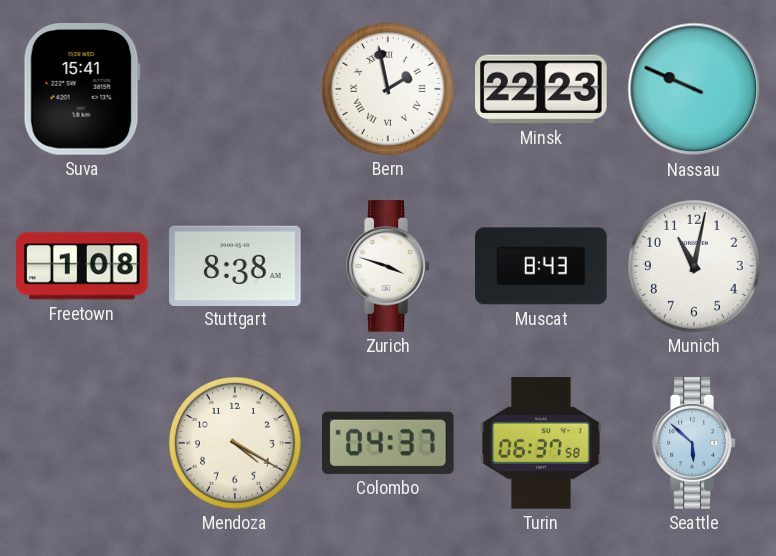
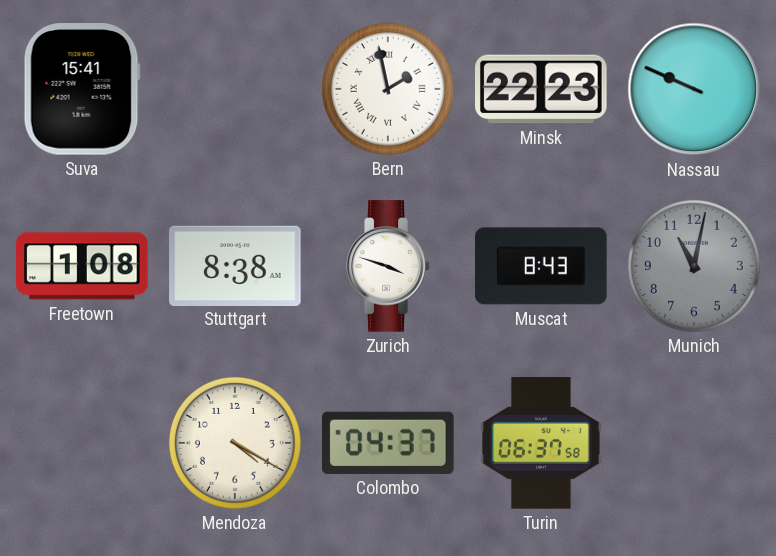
Munich dial: white -> grey
Seattle: 5:52 -> none
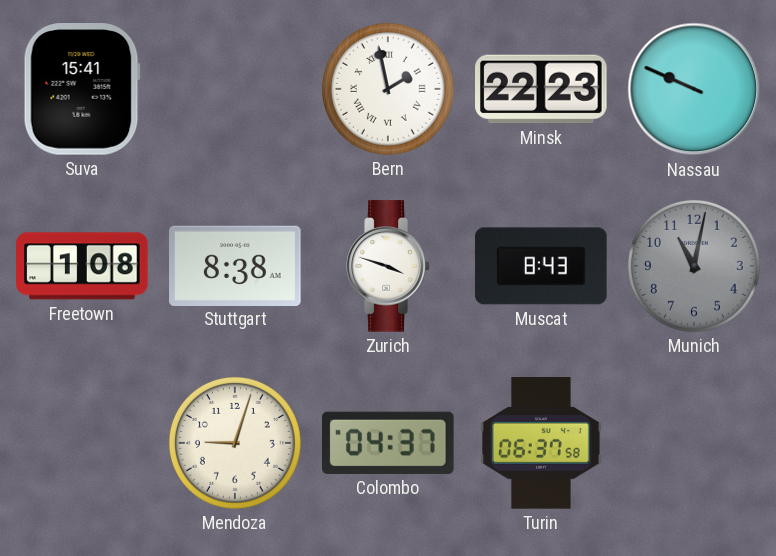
Mendoza: 4:20 -> 9:03
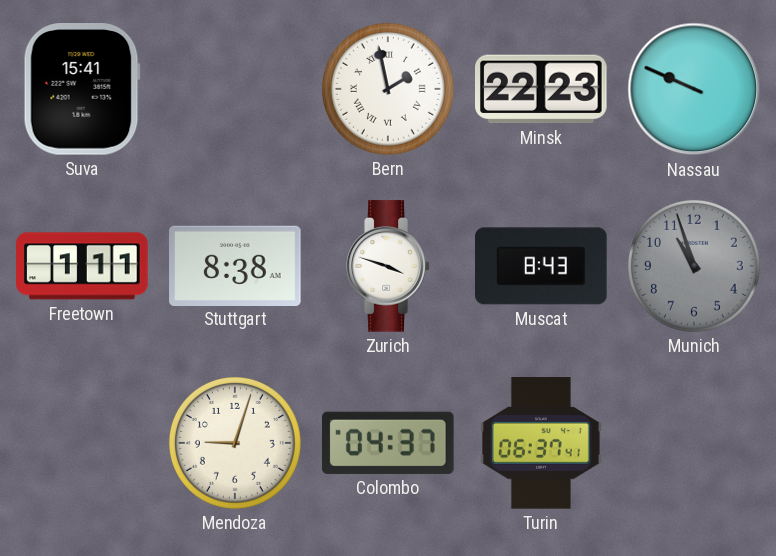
Freetown: 1:08 -> 1:11
Munich: 11:02 -> 10:57
Turin: 06:37:58 -> 06:37:41
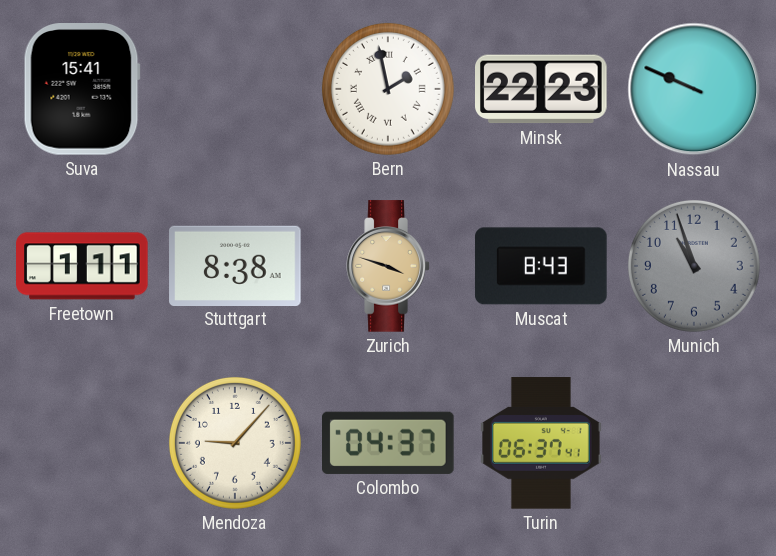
Zurich dial: white -> champagne
Mendoza: 9:03 -> 9:07
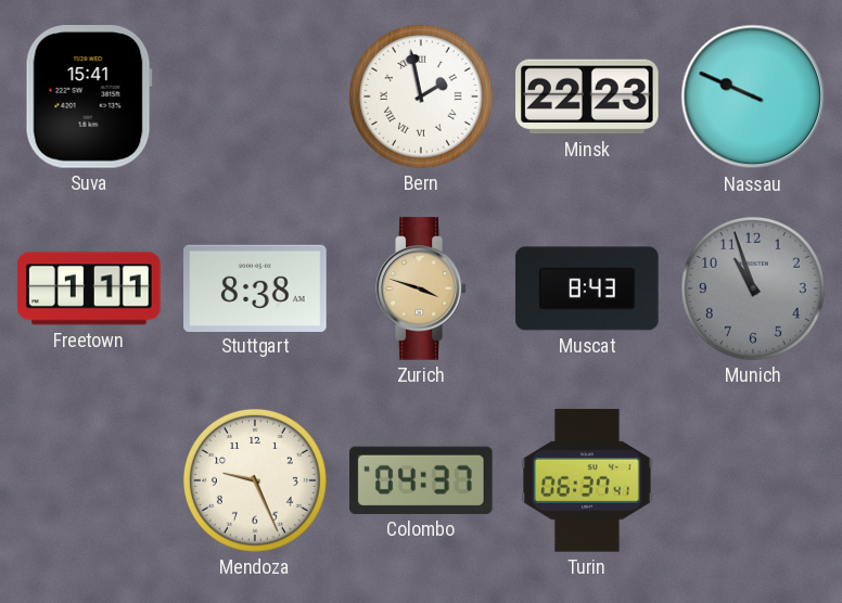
Mendoza: 9:07 -> 9:26
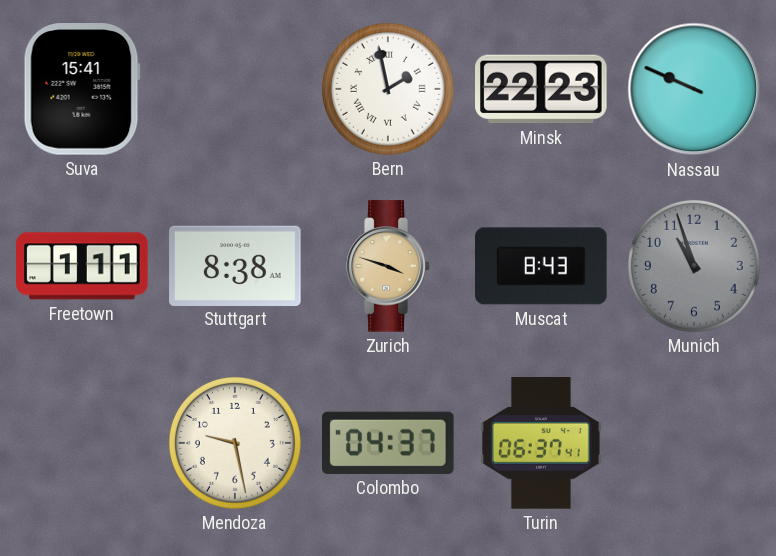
Mendoza: 9:26 -> 9:28
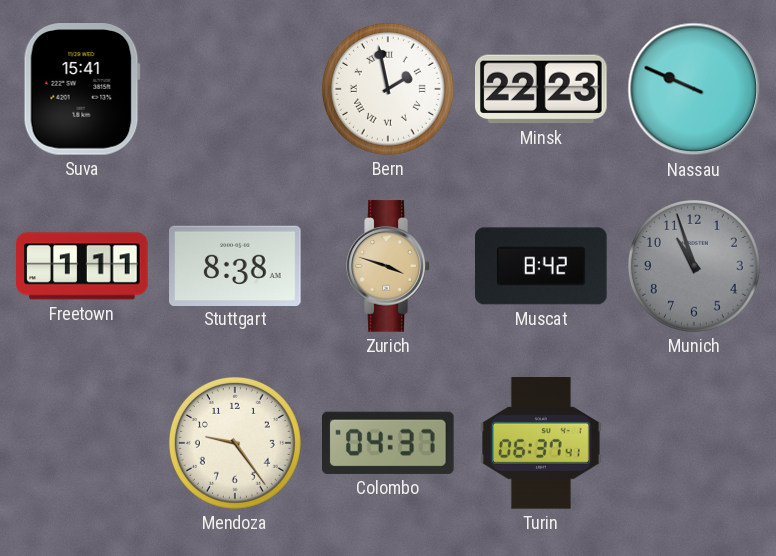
Muscat: 8:43 -> 8:42
Mendoza: 9:28 -> 9:24
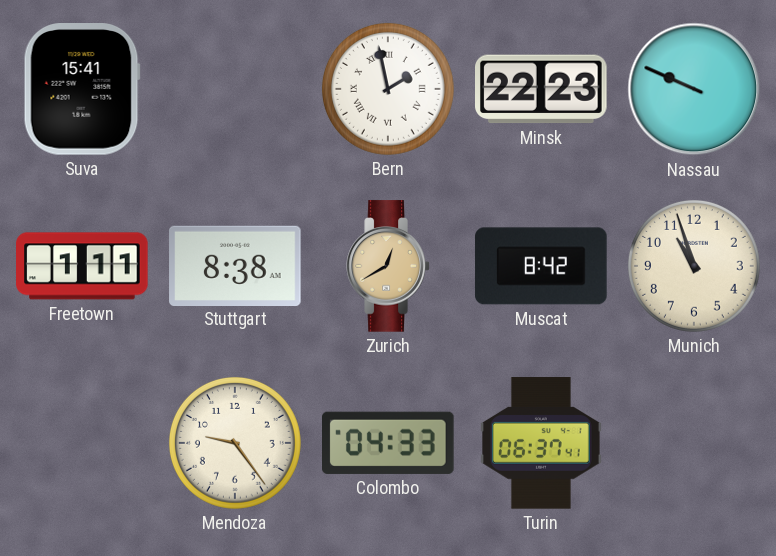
Zurich: 3:48 -> 12:40
Munich dial: grey -> cream
Colombo: 04:37 -> 04:33
